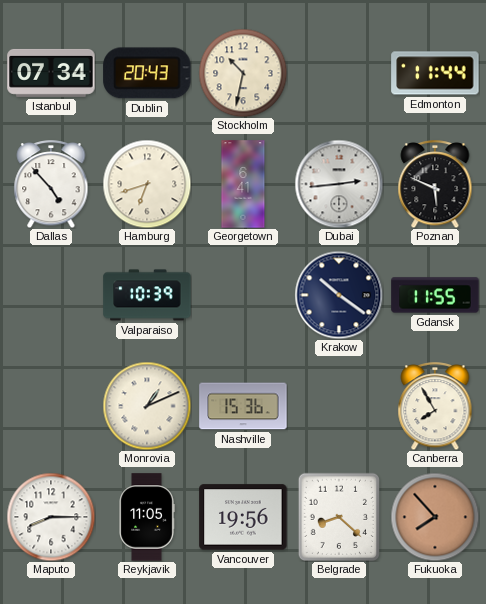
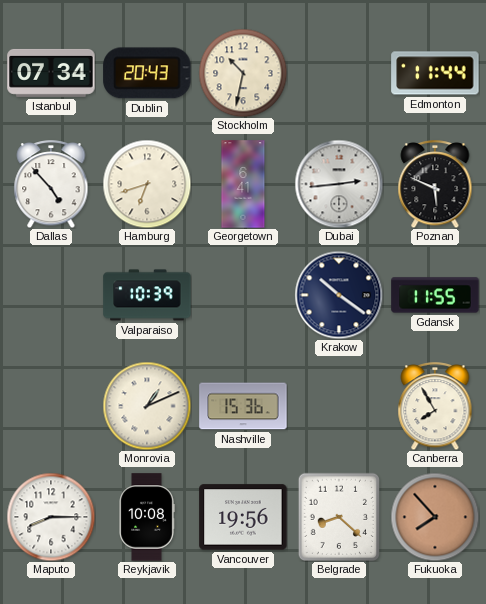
Reykjavik: 11:05 -> 10:08
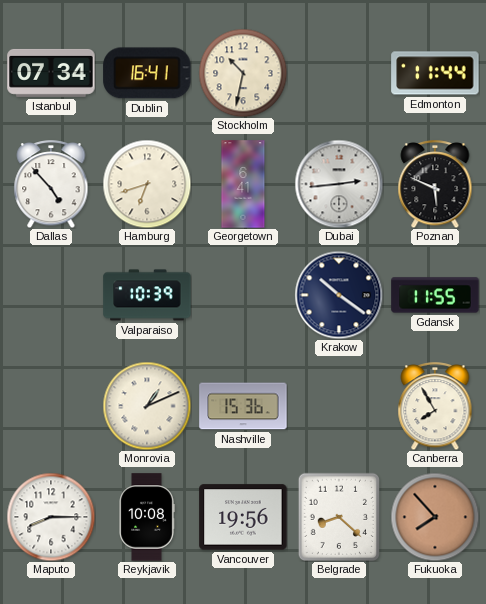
Dublin: 20:43 -> 16:41
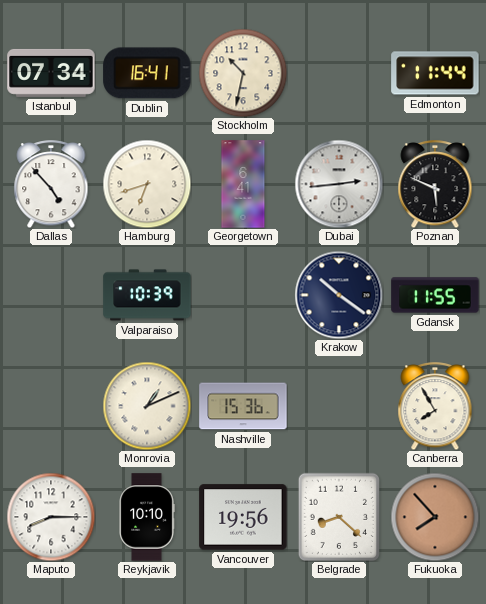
Reykjavik: 10:08 -> 10:10
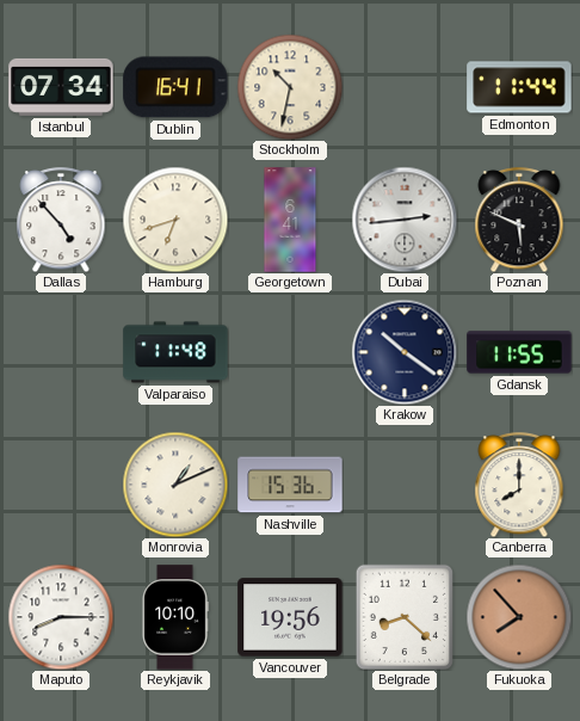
Valparaiso: 10:39 -> 11:48
Canberra: 7:55 -> 8:00
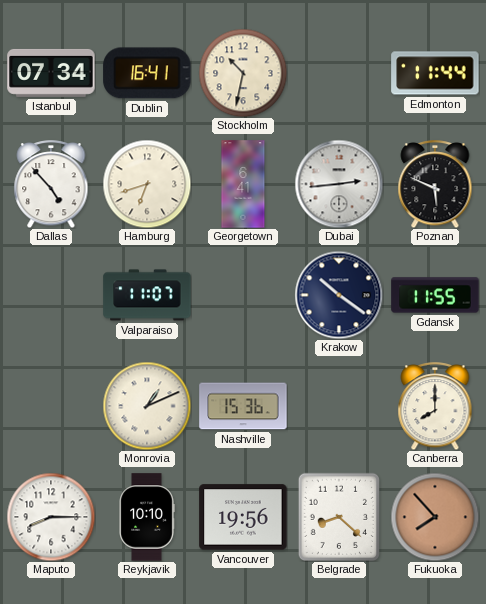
Valparaiso: 11:48 -> 11:07
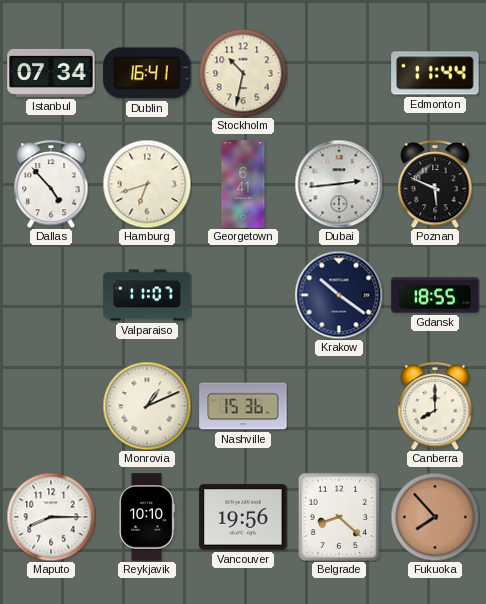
Gdansk: 11:55 -> 18:55
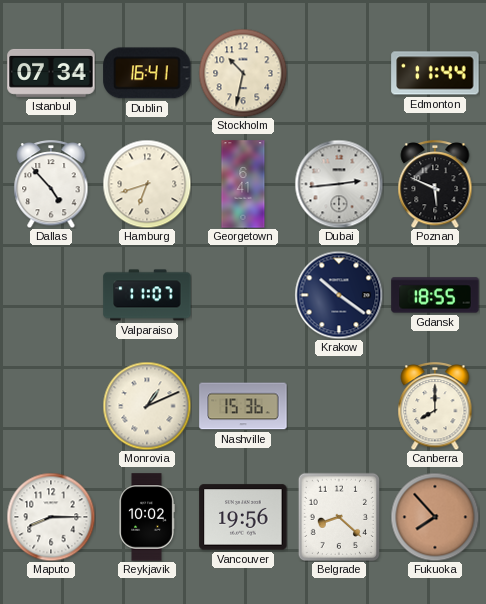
Reykjavik: 10:10 -> 10:02
